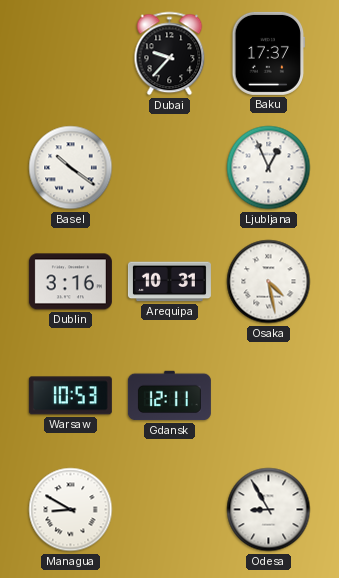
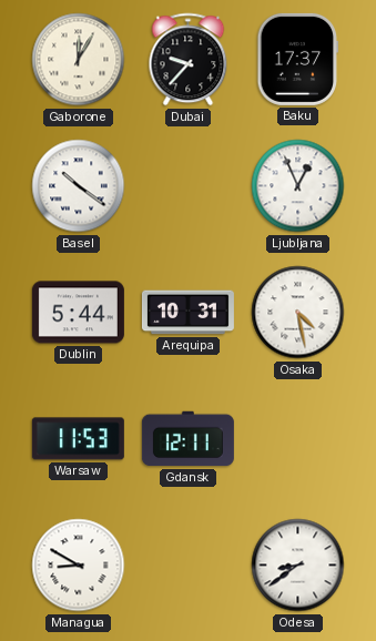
Gaborone: none -> 12:05
Dublin: 3:16 -> 5:44
Warsaw: 10:53 -> 11:53
Odesa: 8:55 -> 8:39
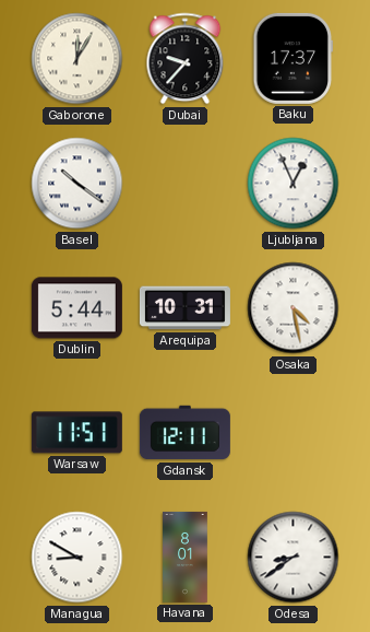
Warsaw: 11:53 -> 11:51
Havana: none -> 8:01
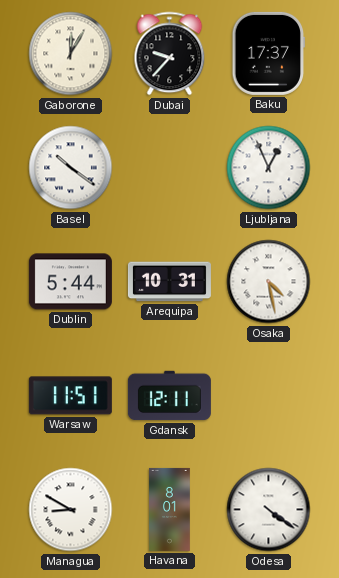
Odesa: 8:39 -> 4:21
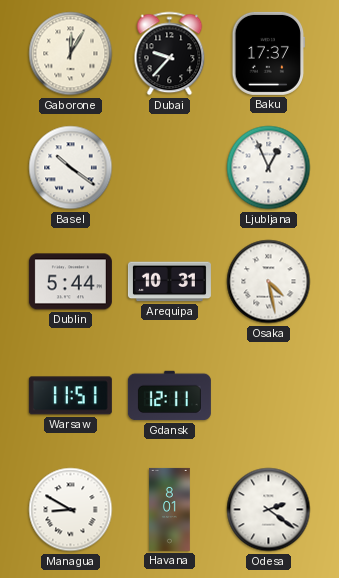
Odesa: 4:21 -> 2:21
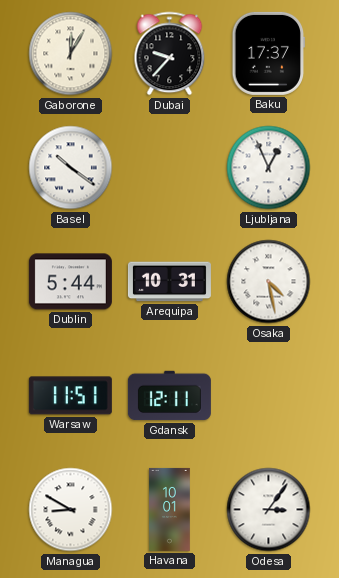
Havana: 8:01 -> 10:01
Odesa: 2:21 -> 3:06
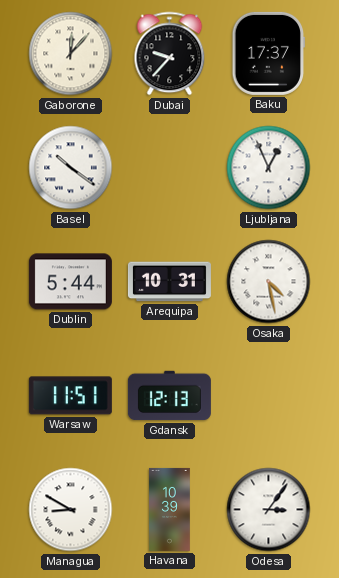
Gaborone: 12:05 -> 12:07
Gdansk: 12:11 -> 12:13
Havana: 10:01 -> 10:39
